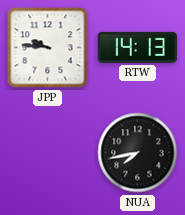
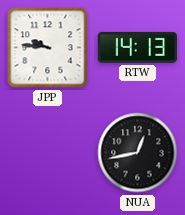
NUA: 7:43 -> 12:43
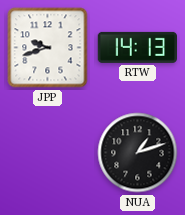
JPP: 9:46 -> 9:42
NUA: 12:43 -> 1:12
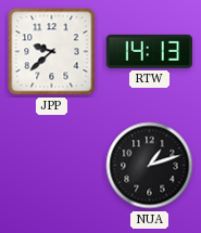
JPP: 9:42 -> 9:38
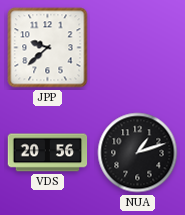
RTW: 14:13 -> none
VDS: none -> 20:56
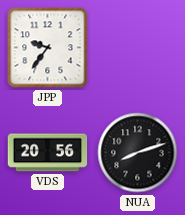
JPP: 9:38 -> 9:36
NUA: 1:12 -> 8:12
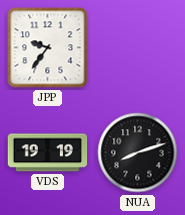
VDS: 20:56 -> 19:19
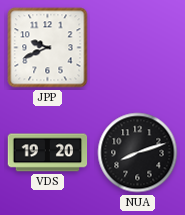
JPP: 9:36 -> 9:41
VDS: 19:19 -> 19:20
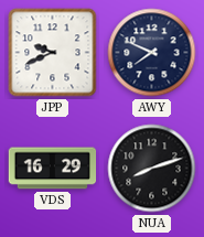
AWY: none -> 7:49
VDS: 19:20 -> 16:29
